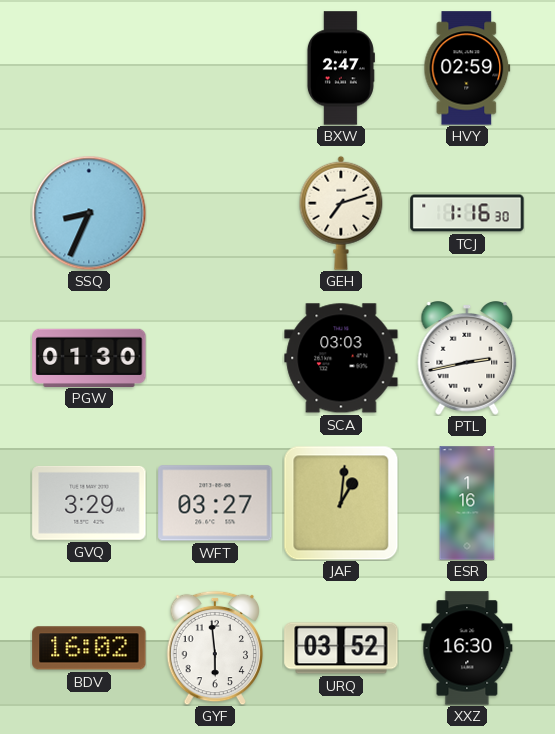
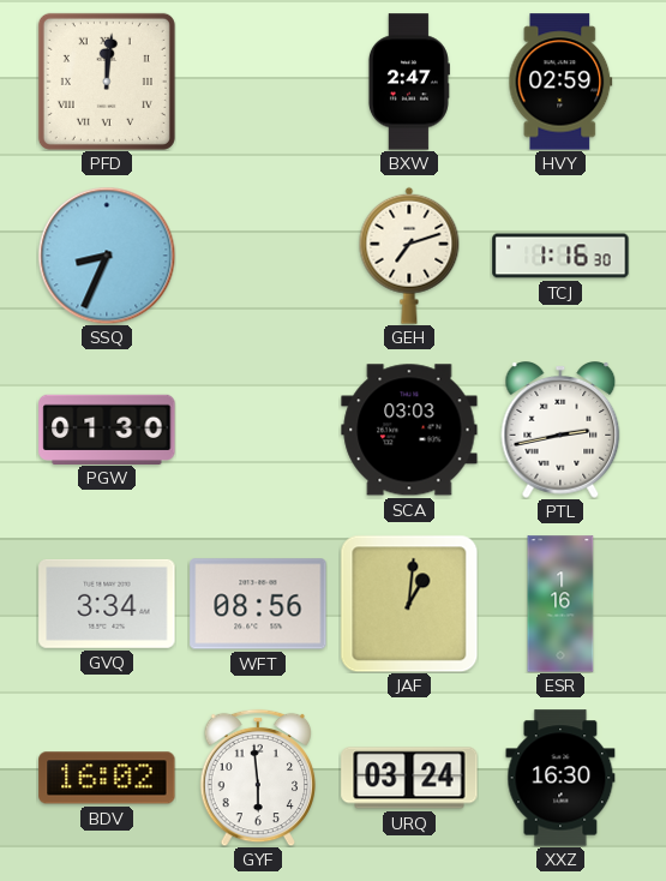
PFD: none -> 12:01
GVQ: 3:29 -> 3:34
WFT: 03:27 -> 08:56
URQ: 03:52 -> 03:24
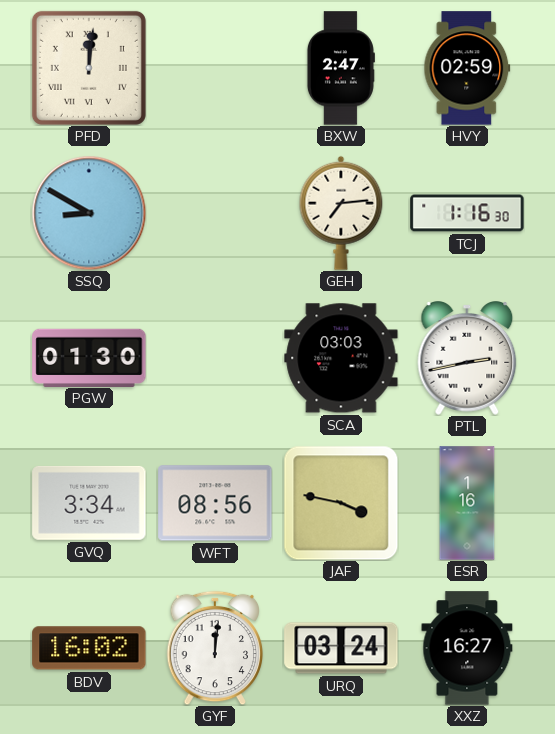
SSQ: 8:34 -> 8:50
GEH: 7:12 -> 7:14
JAF: 1:01 -> 3:47
GYF: 5:59 -> 12:01
XXZ: 16:30 -> 16:27
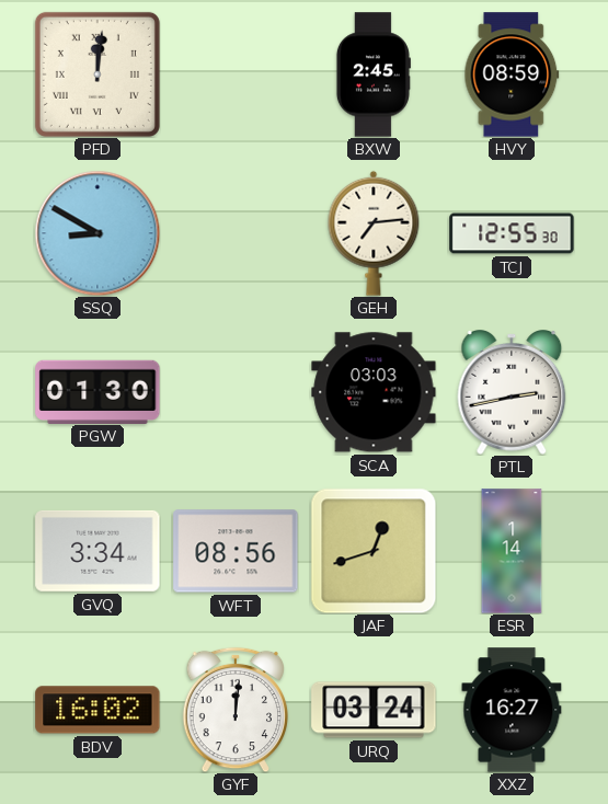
BXW: 2:47 -> 2:45
HVY: 02:59 -> 08:59
TCJ: 1:16 -> 12:55
JAF: 3:47 -> 12:42
ESR: 1:16 -> 1:14
